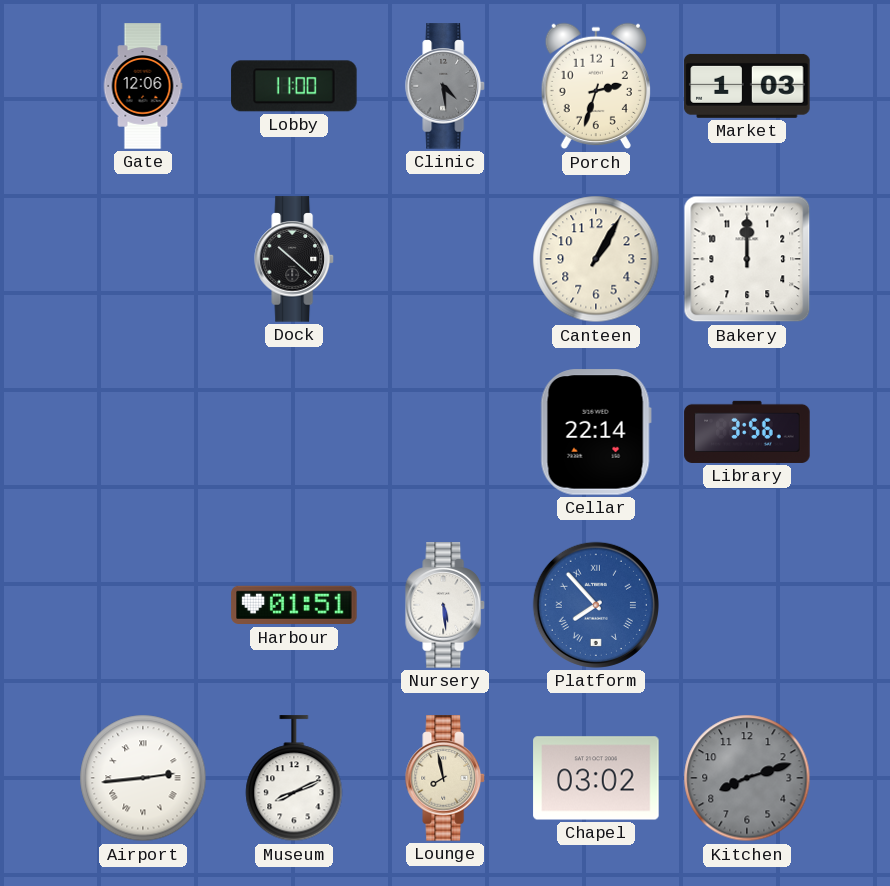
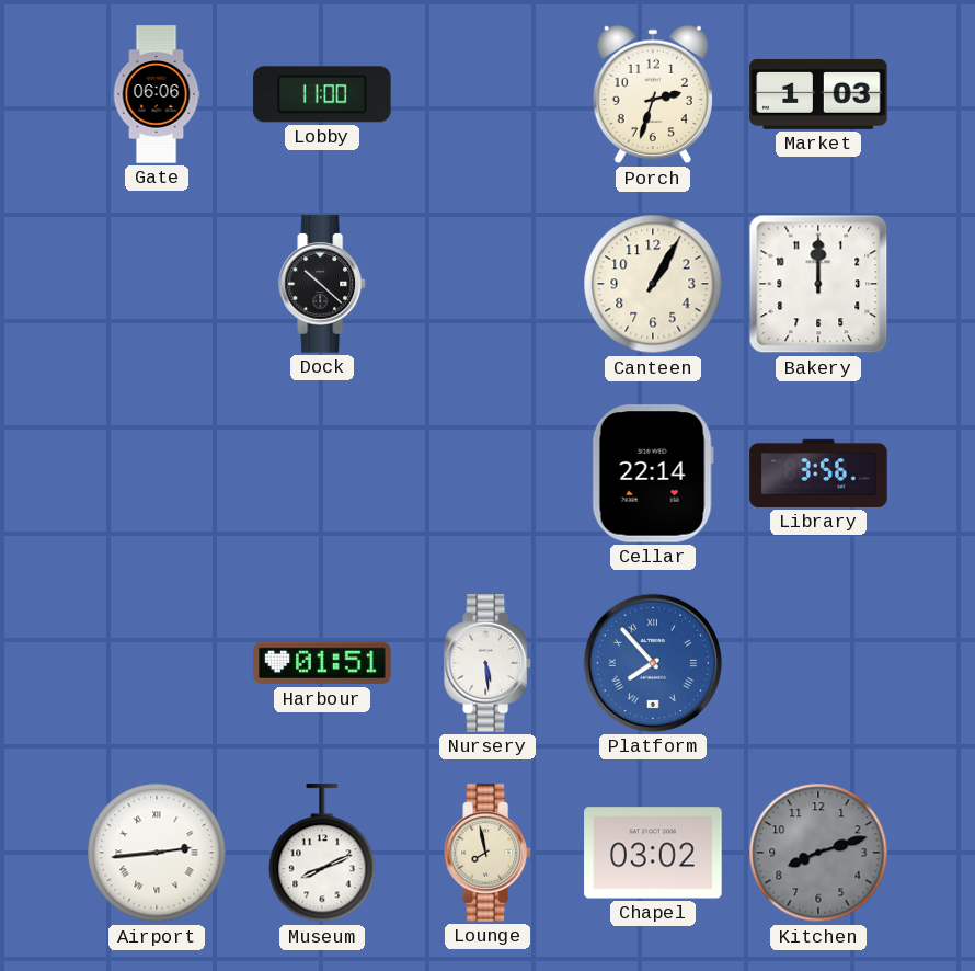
Gate: 12:06 -> 06:06
Clinic: 4:29 -> none
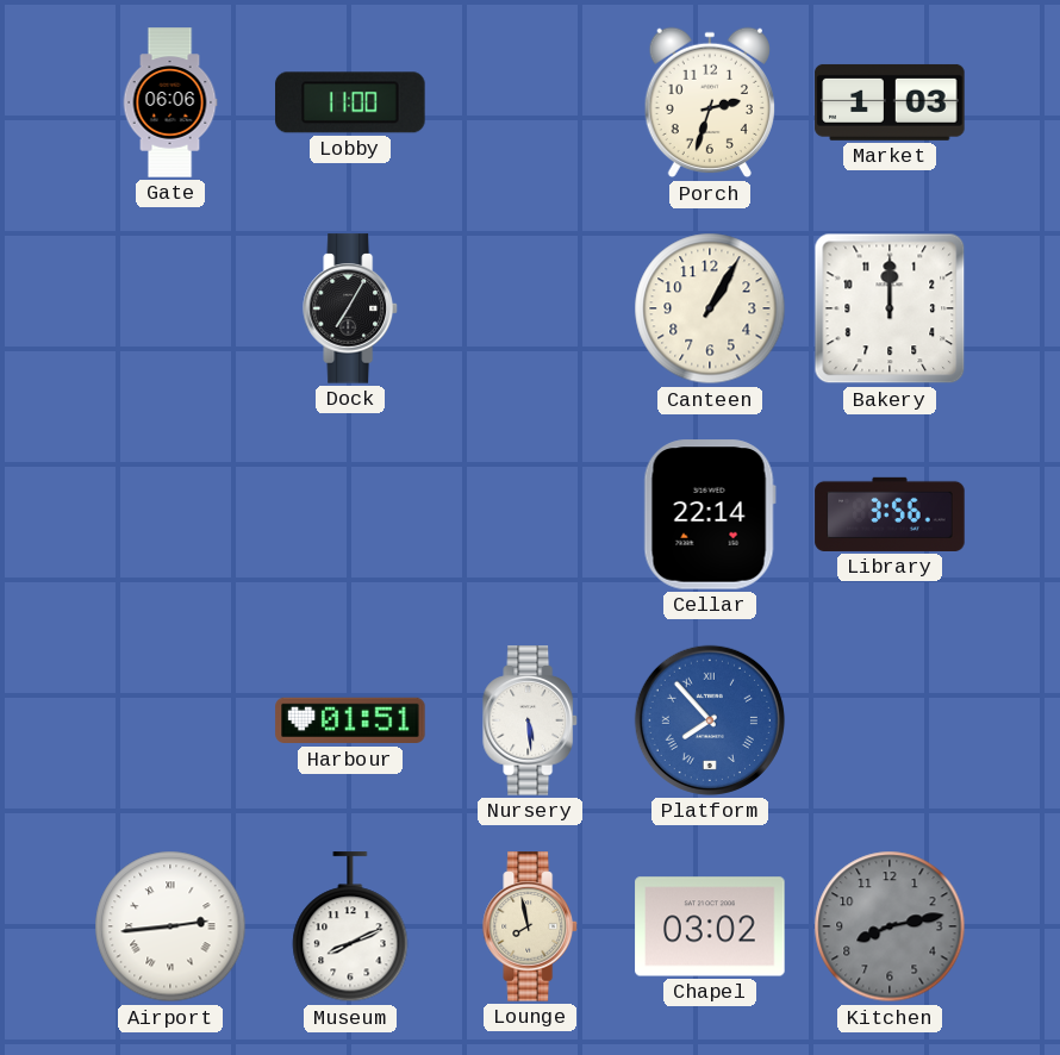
Dock: 10:22 -> 7:05
Kitchen: 8:12 -> 8:13
